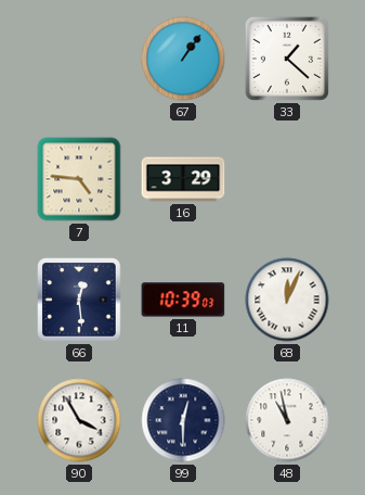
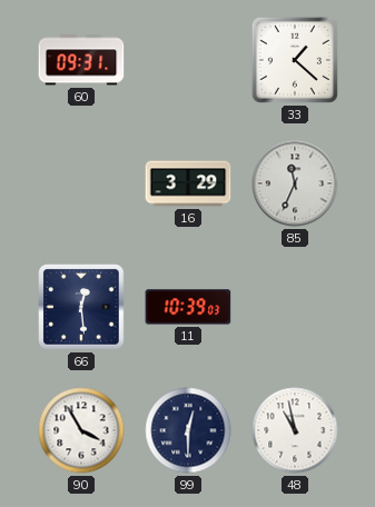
60: none -> 09:31
67: 1:06 -> none
7: 4:46 -> none
85: none -> 11:34
68: 12:04 -> none
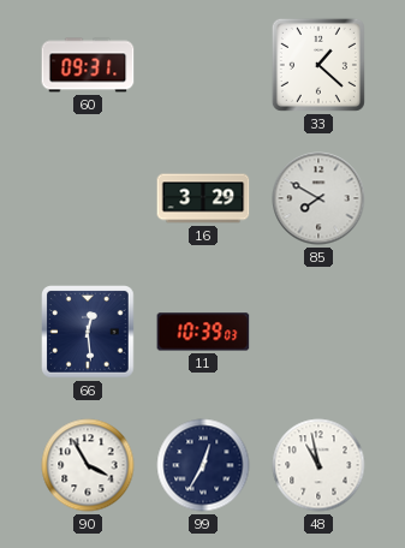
85: 11:34 -> 7:50
99: 12:30 -> 12:35
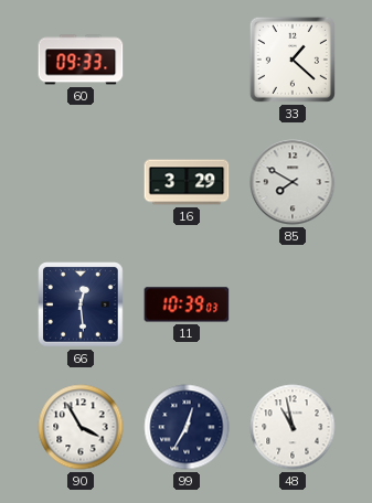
60: 09:31 -> 09:33
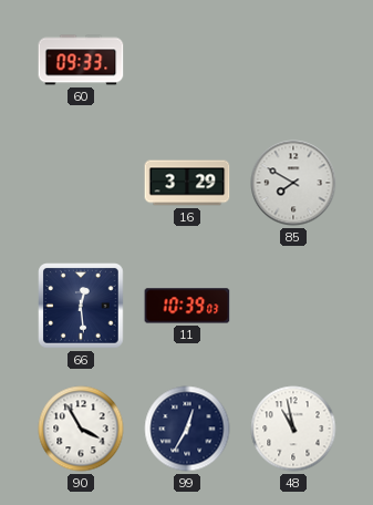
33: 1:22 -> none
